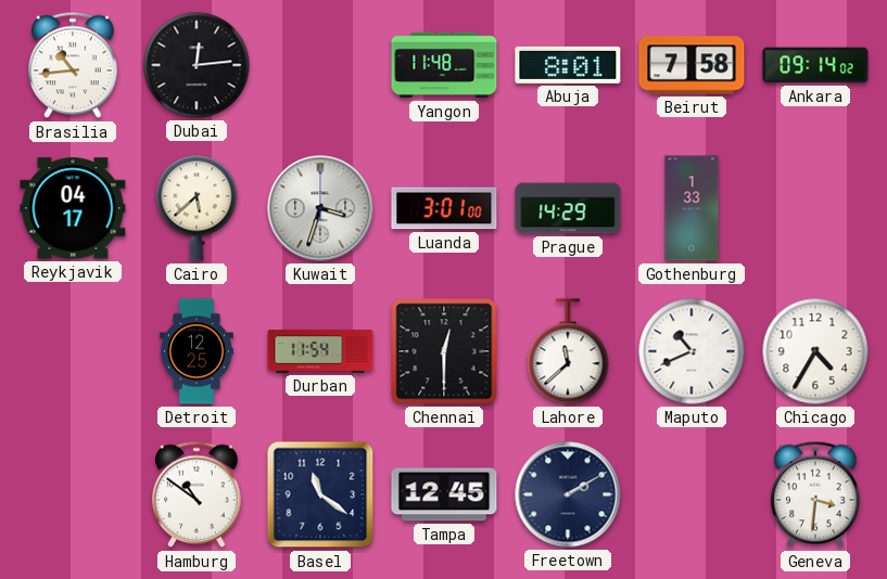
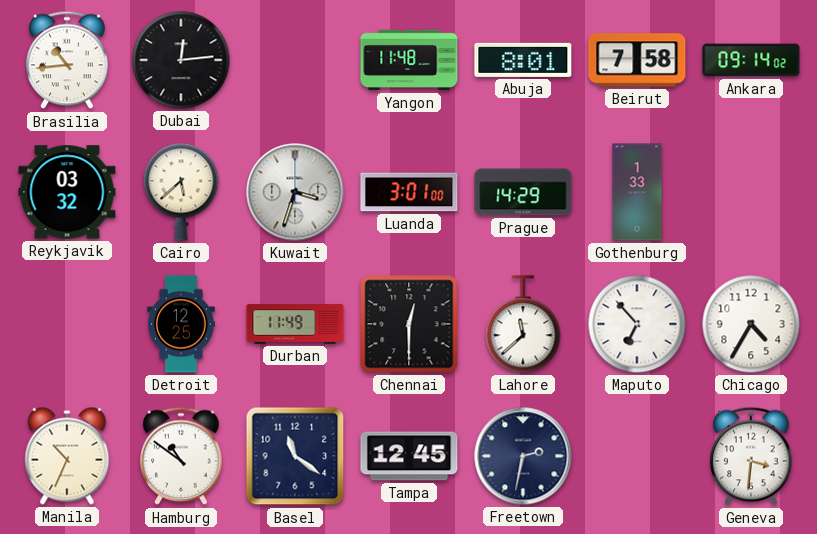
Reykjavik: 04:17 -> 03:32
Durban: 11:54 -> 11:49
Maputo: 10:41 -> 6:53
Manila: none -> 10:34
Freetown: 2:10 -> 2:32
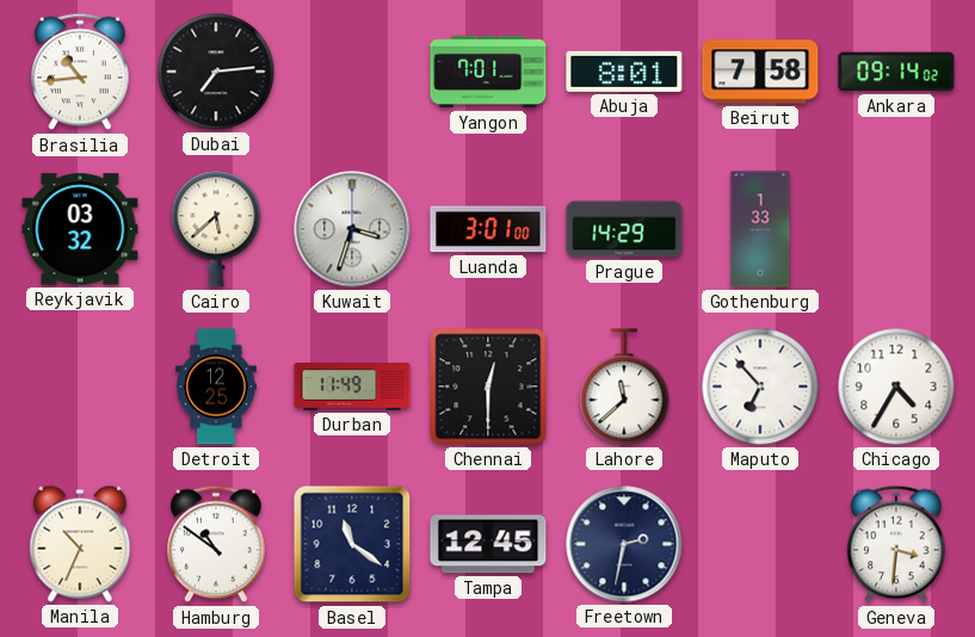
Dubai: 12:14 -> 7:14
Yangon: 11:48 -> 7:01
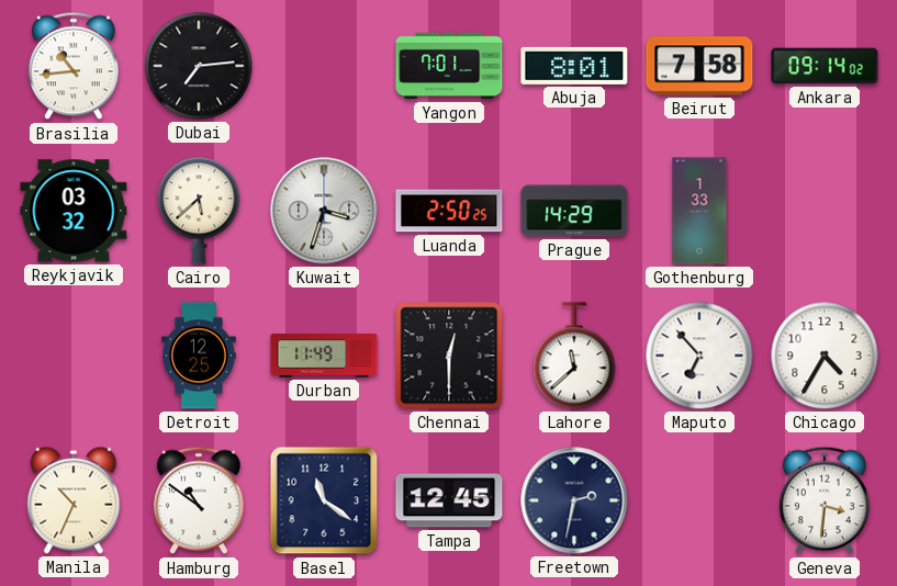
Luanda: 3:01 -> 2:50
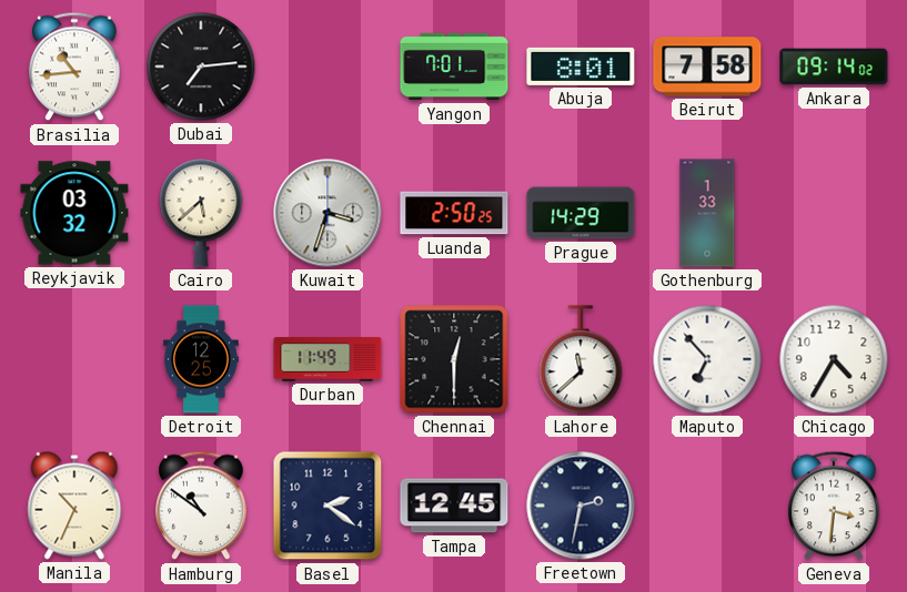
Basel: 11:21 -> 2:21
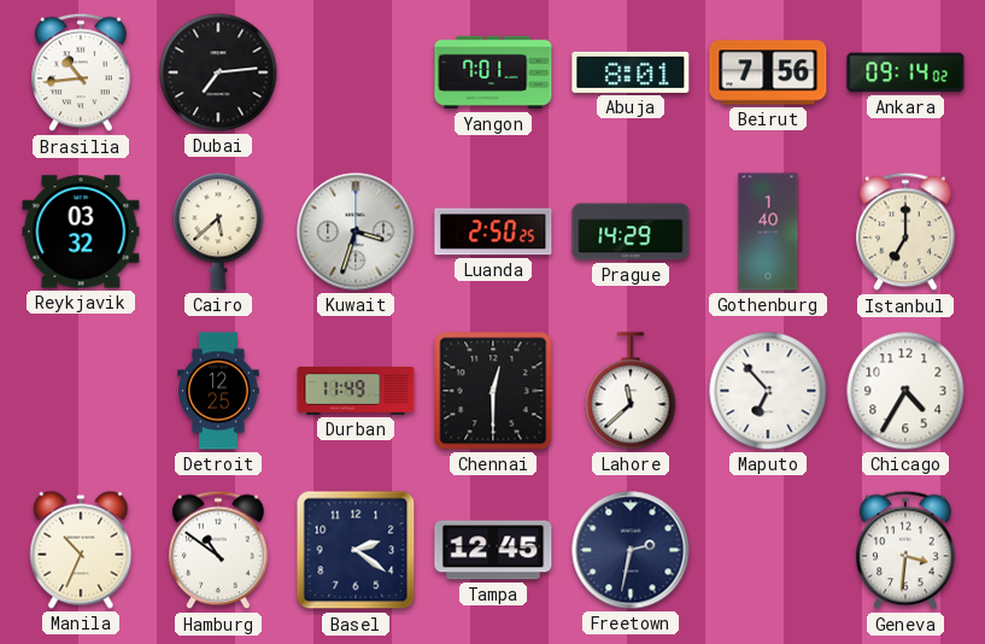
Beirut: 7:58 -> 7:56
Gothenburg: 1:33 -> 1:40
Istanbul: none -> 7:00
